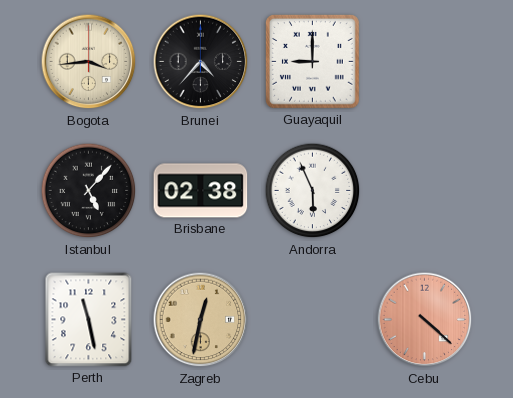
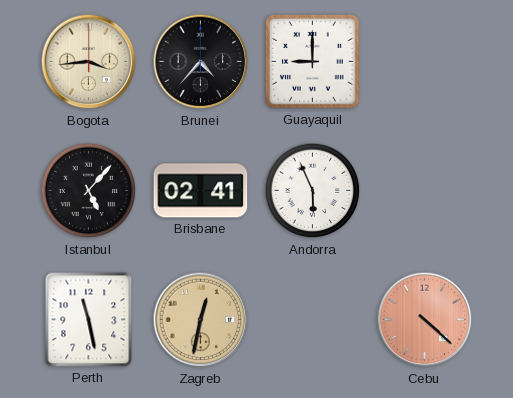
Brisbane: 02:38 -> 02:41
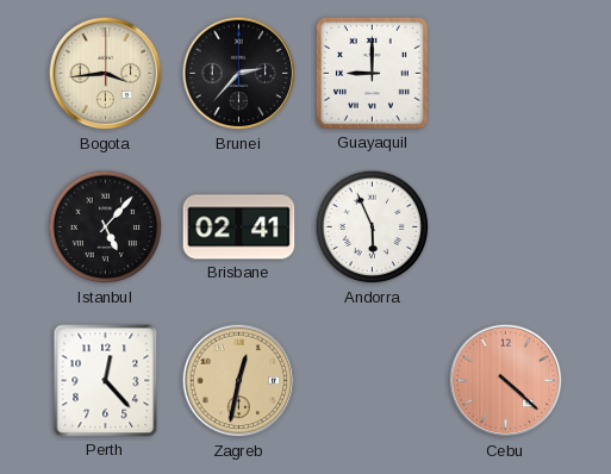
Brunei: 4:37 -> 2:37
Perth: 11:28 -> 12:23
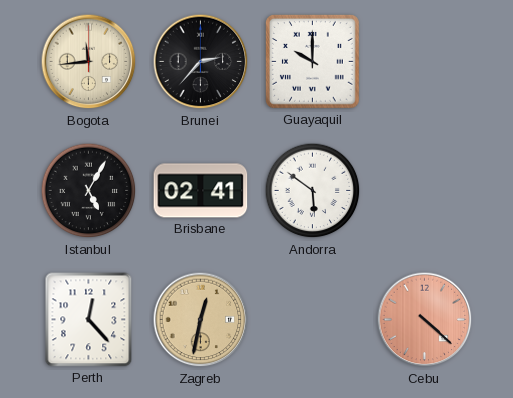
Bogota: 3:44 -> 11:44
Guayaquil: 9:00 -> 10:00
Istanbul: 5:07 -> 5:05
Andorra: 5:56 -> 5:51
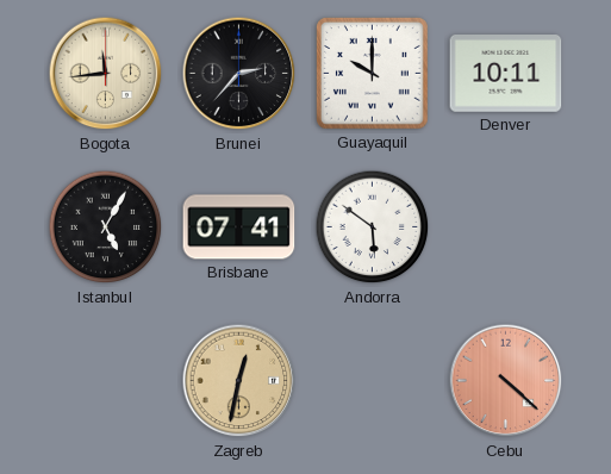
Denver: none -> 10:11
Brisbane: 02:41 -> 07:41
Perth: 12:23 -> none
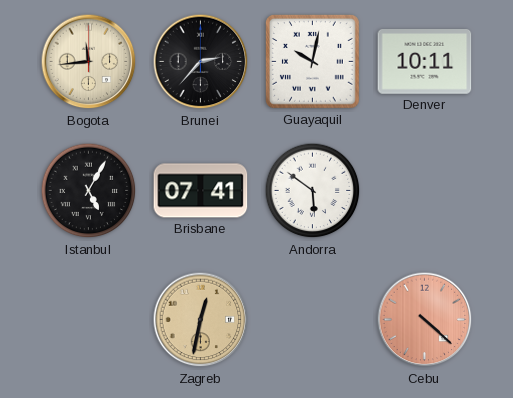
Guayaquil: 10:00 -> 10:02
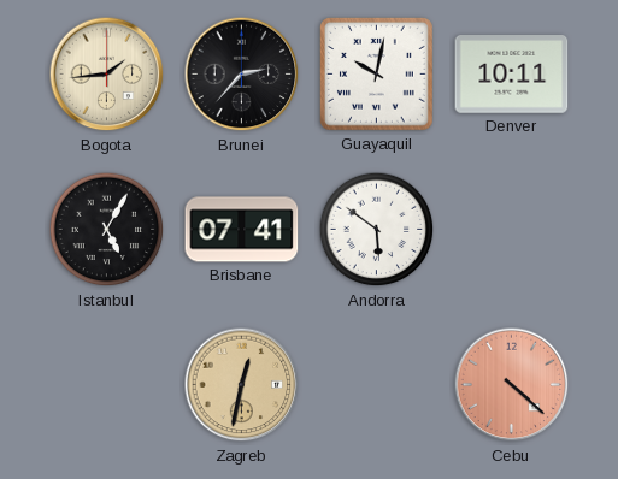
Bogota: 11:44 -> 1:44
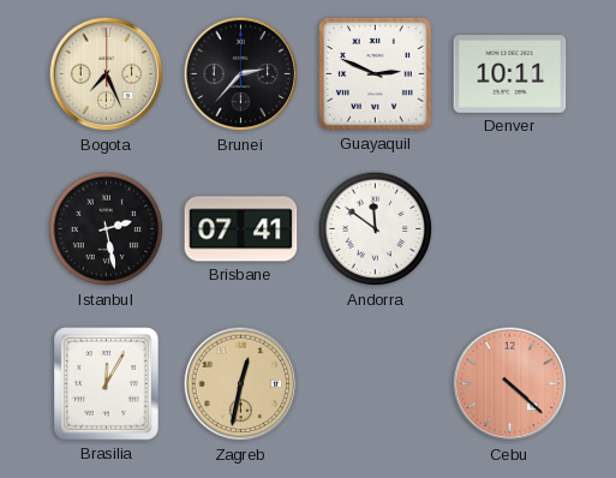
Bogota: 1:44 -> 7:26
Guayaquil: 10:02 -> 2:49
Istanbul: 5:05 -> 2:28
Andorra: 5:51 -> 11:51
Brasilia: none -> 12:05
